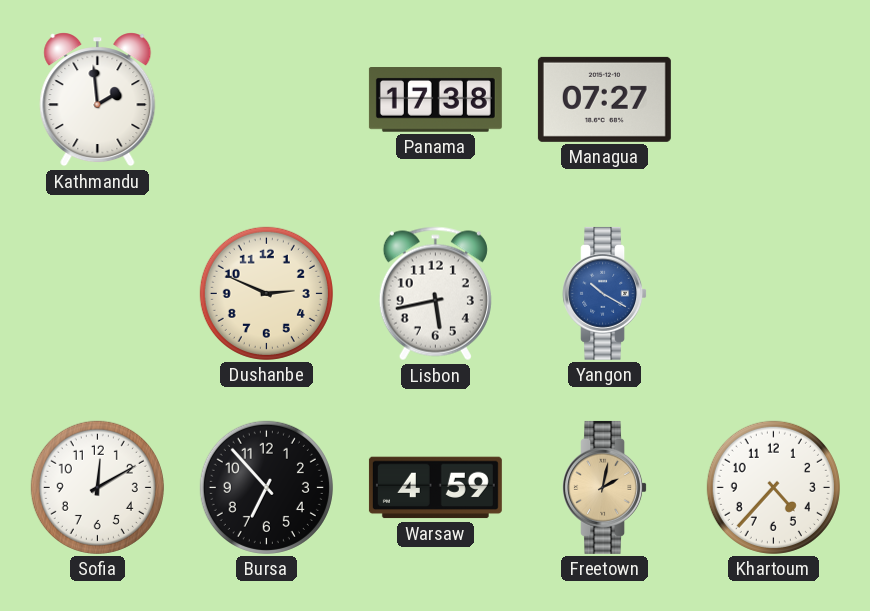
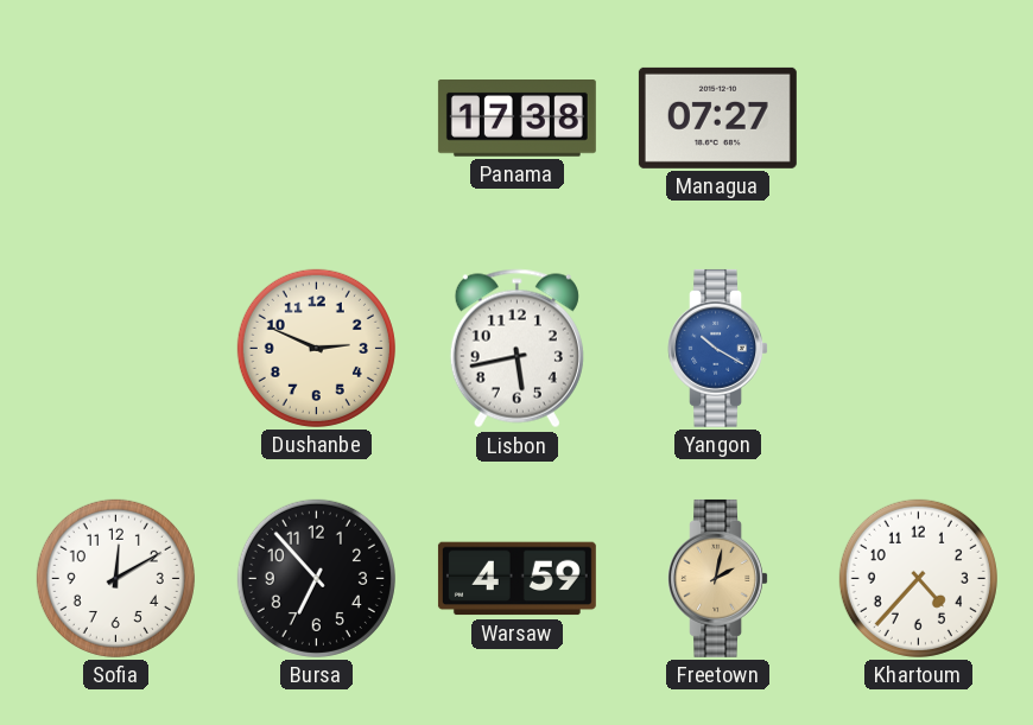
Kathmandu: 1:59 -> none
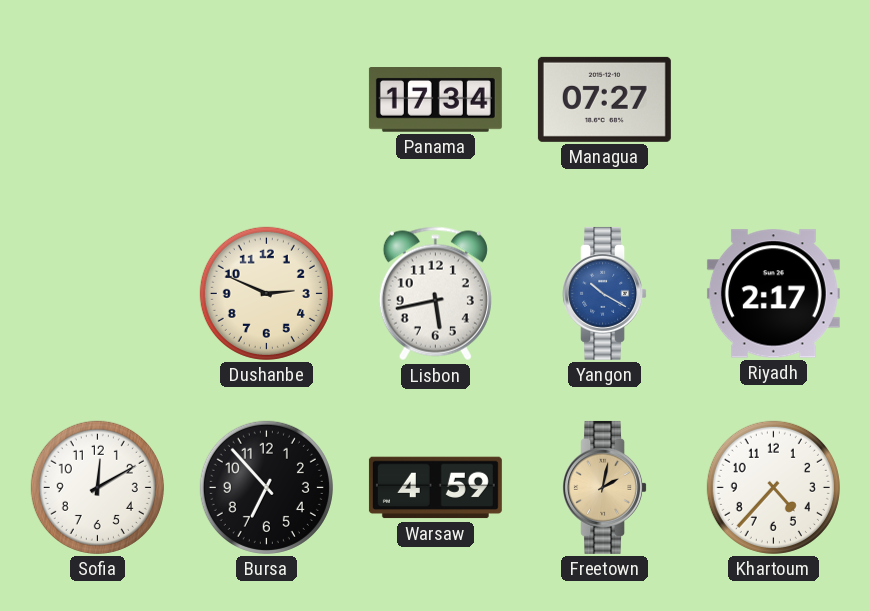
Panama: 17:38 -> 17:34
Riyadh: none -> 2:17
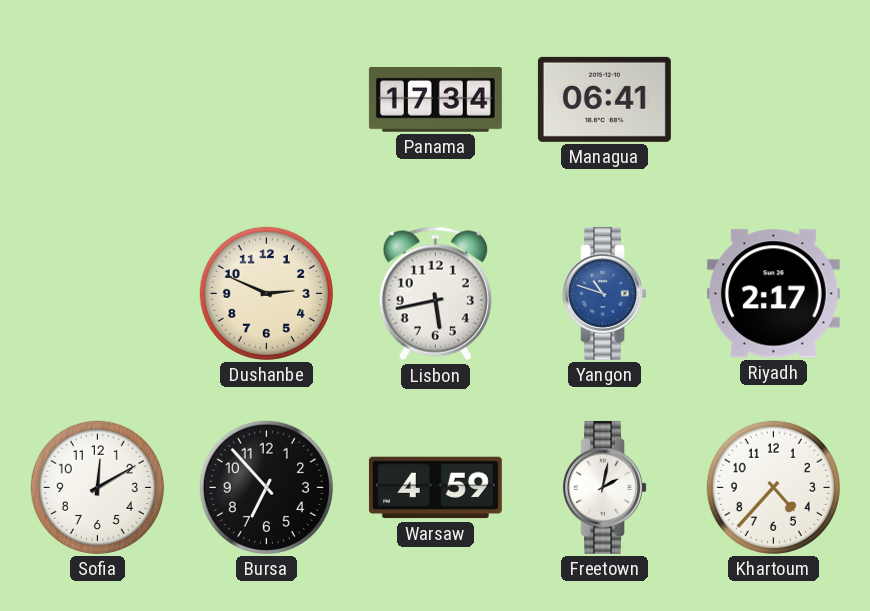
Managua: 07:27 -> 06:41
Yangon: 10:20 -> 10:48
Freetown dial: champagne -> white
